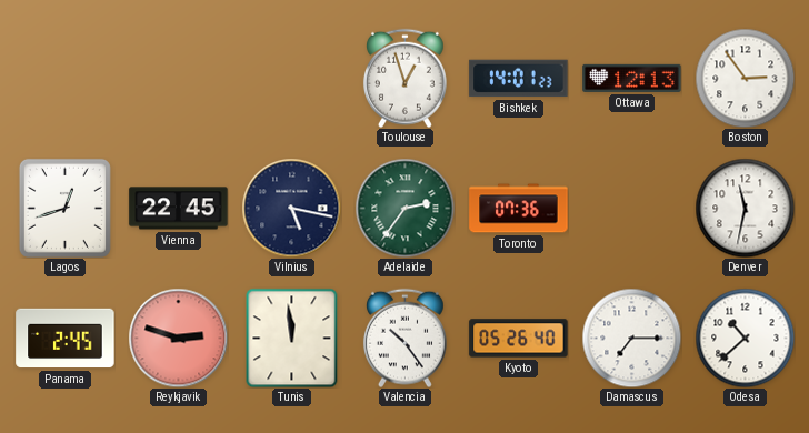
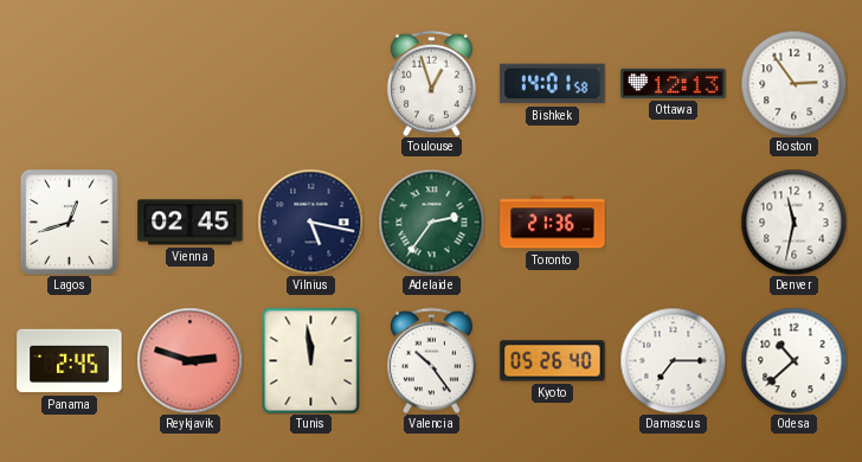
Bishkek: 14:01:23 -> 14:01:58
Vienna: 22:45 -> 02:45
Toronto: 07:36 -> 21:36
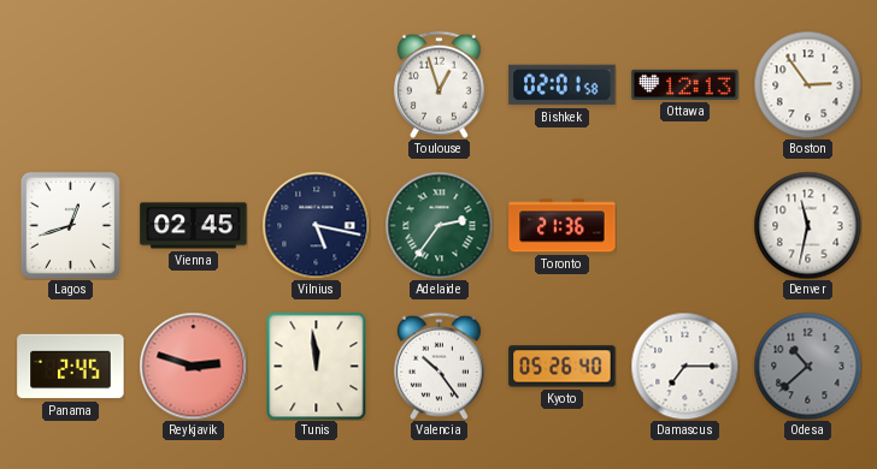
Bishkek: 14:01 -> 02:01
Odesa dial: white -> grey
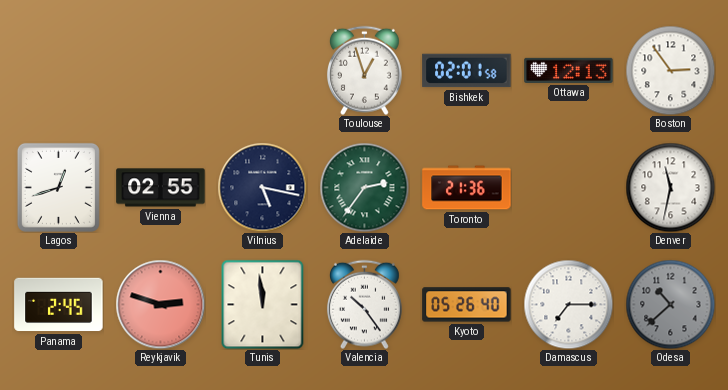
Vienna: 02:45 -> 02:55
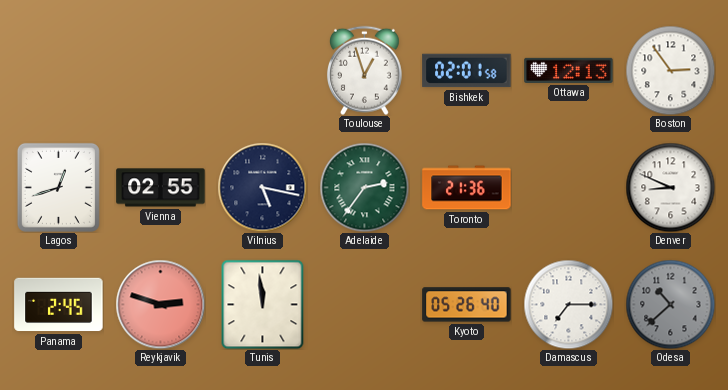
Denver: 11:32 -> 8:49
Valencia: 10:24 -> none
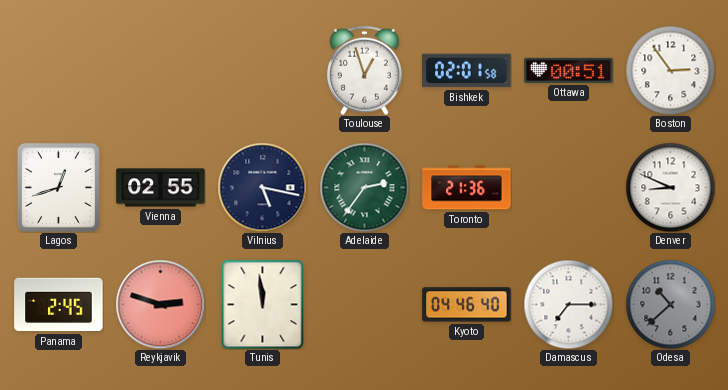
Ottawa: 12:13 -> 00:51
Kyoto: 05:26 -> 04:46
